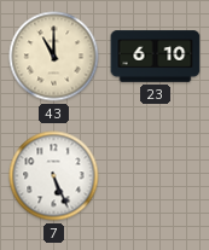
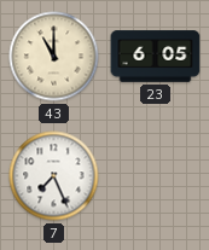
23: 6:10 -> 6:05
7: 5:26 -> 7:26
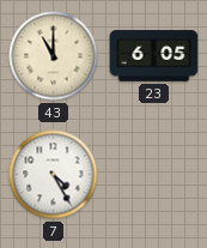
7: 7:26 -> 4:25
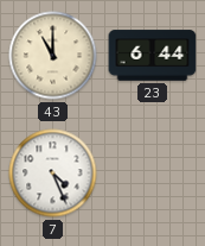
23: 6:05 -> 6:44
7: 4:25 -> 4:26
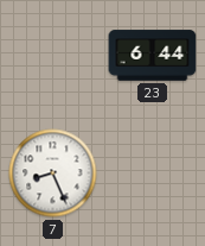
43: 11:00 -> none
7: 4:26 -> 8:26
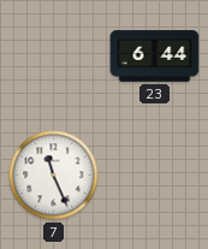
7: 8:26 -> 11:26
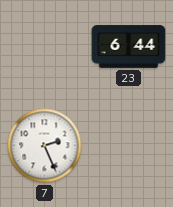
7: 11:26 -> 2:26
